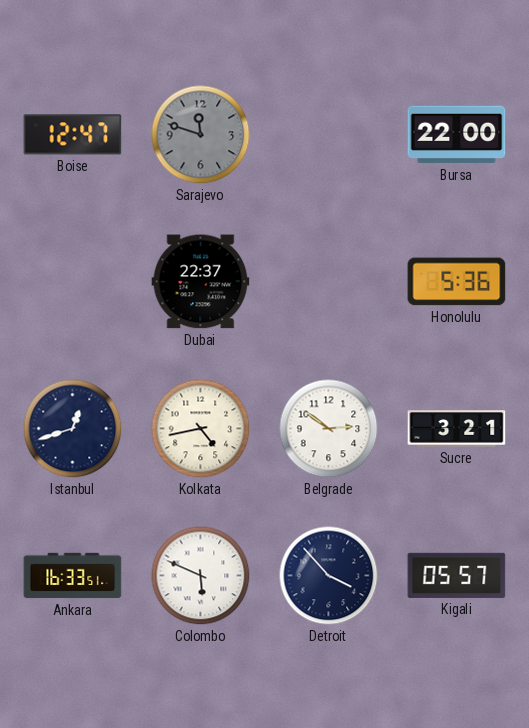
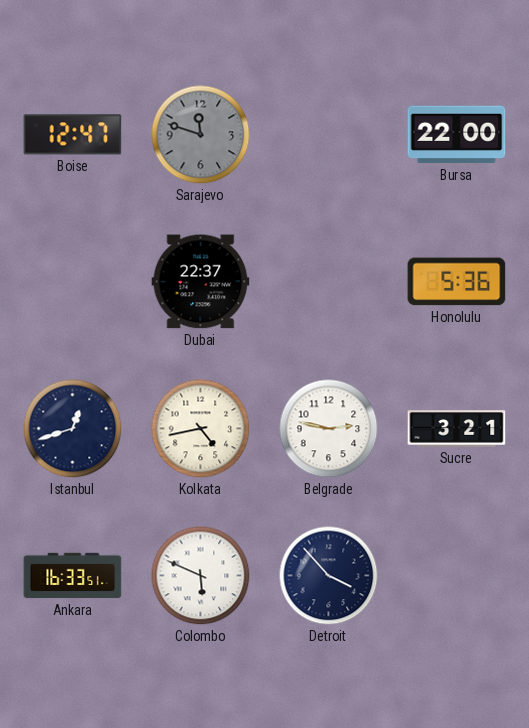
Belgrade: 2:51 -> 2:47
Kigali: 05:57 -> none
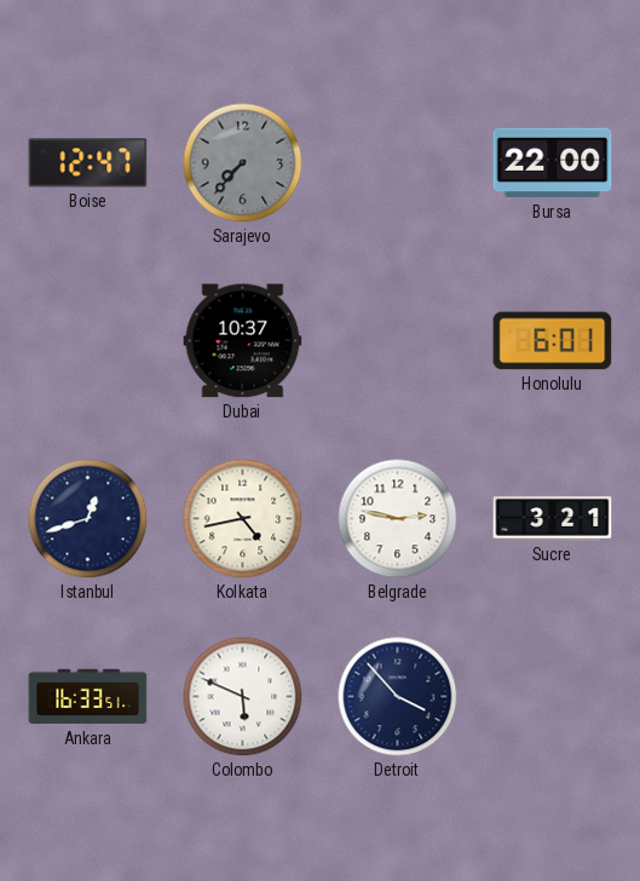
Sarajevo: 11:48 -> 7:37
Dubai: 22:37 -> 10:37
Honolulu: 5:36 -> 6:01
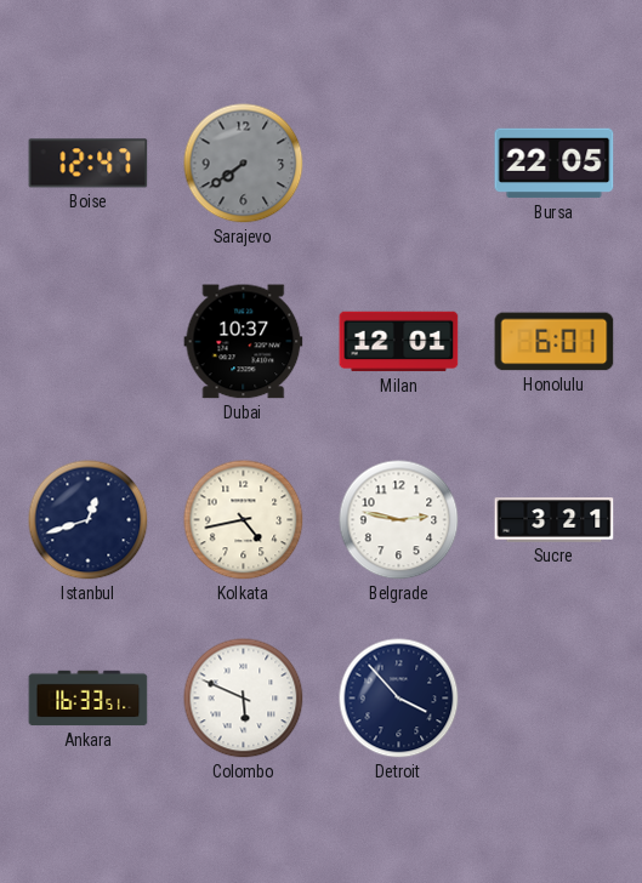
Sarajevo: 7:37 -> 7:39
Bursa: 22:00 -> 22:05
Milan: none -> 12:01
